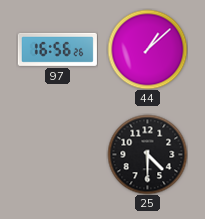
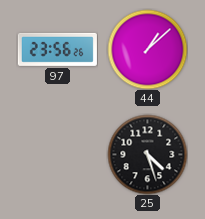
97: 16:56 -> 23:56
25: 4:30 -> 4:27
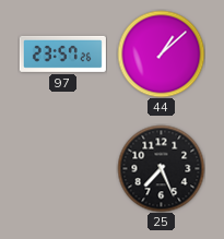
97: 23:56 -> 23:57
25: 4:27 -> 7:26
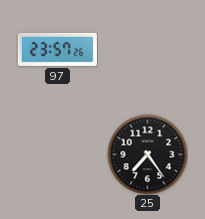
44: 1:08 -> none
25: 7:26 -> 7:24
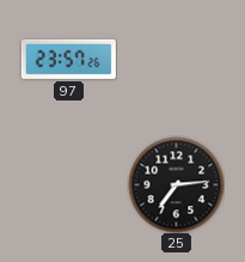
25: 7:24 -> 7:14
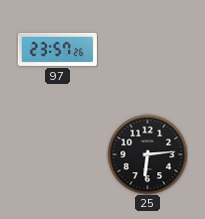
25: 7:14 -> 6:14
